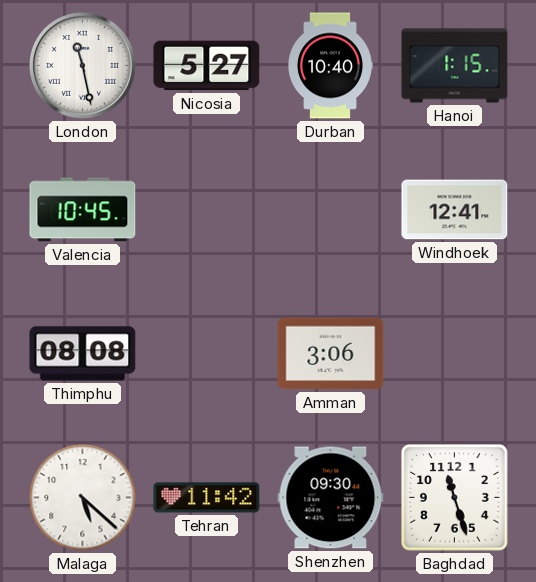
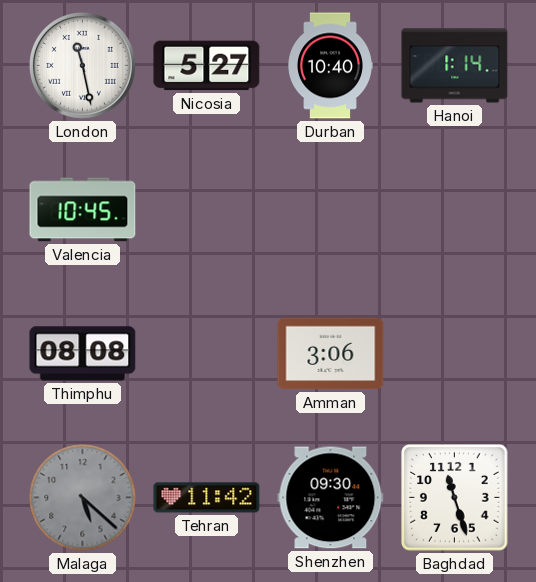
Hanoi: 1:15 -> 1:14
Windhoek: 12:41 -> none
Malaga dial: white -> grey
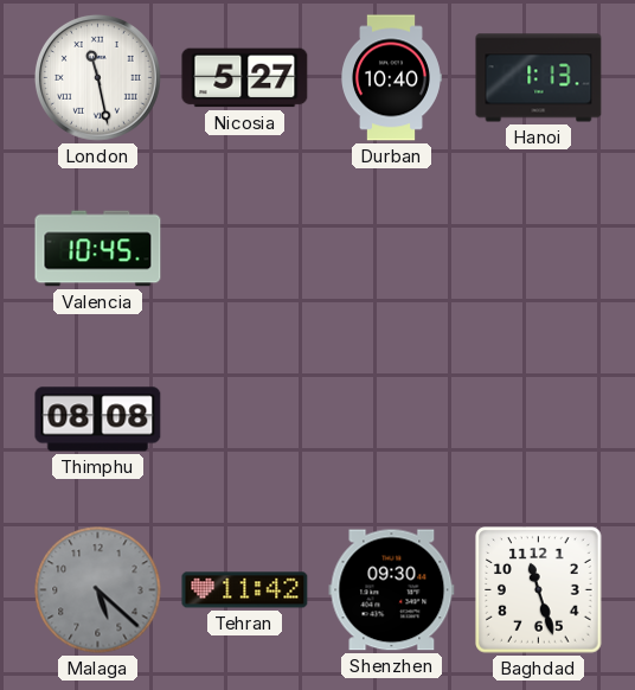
Hanoi: 1:14 -> 1:13
Amman: 3:06 -> none
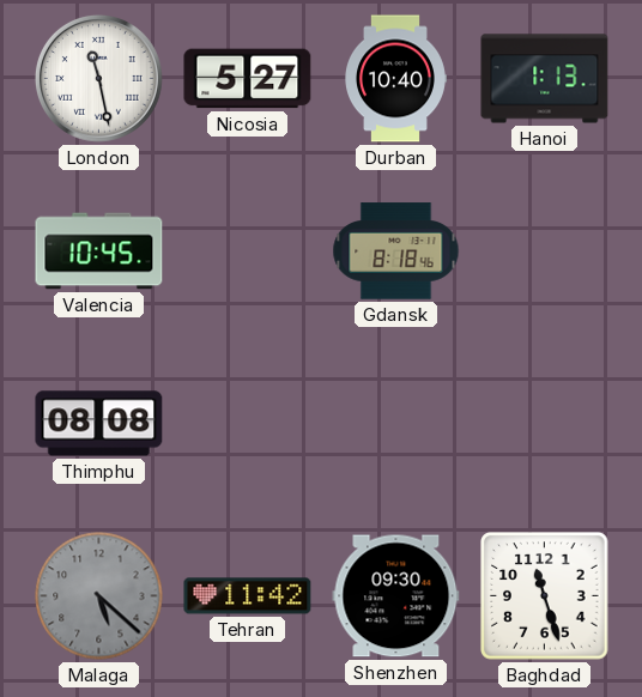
Gdansk: none -> 8:18
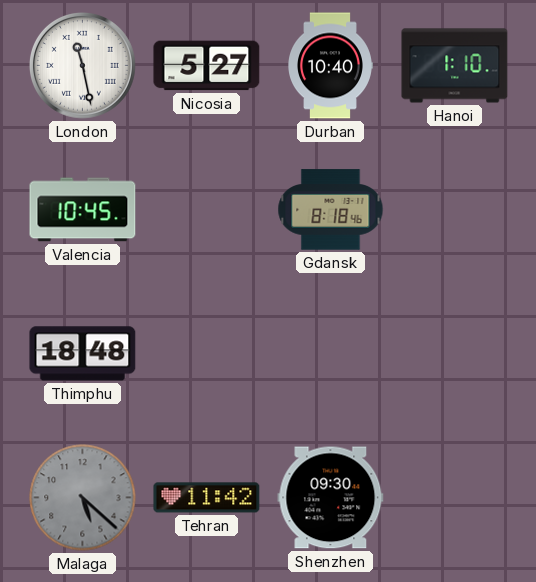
Hanoi: 1:13 -> 1:10
Thimphu: 08:08 -> 18:48
Baghdad: 11:27 -> none
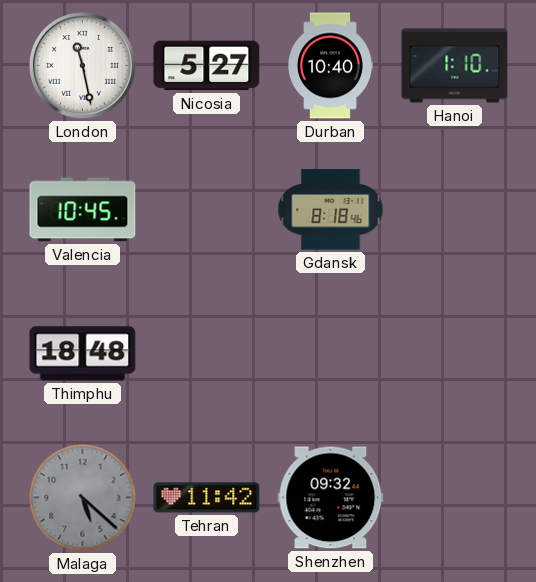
Shenzhen: 09:30 -> 09:32
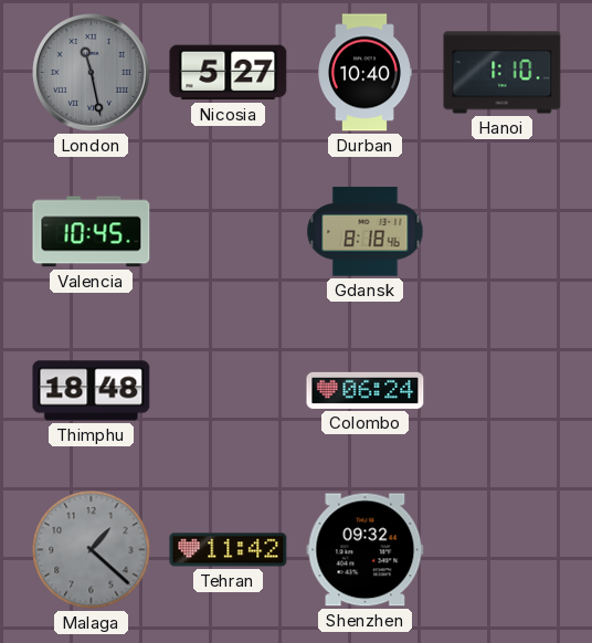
London dial: white -> grey
Colombo: none -> 06:24
Malaga: 5:22 -> 1:22
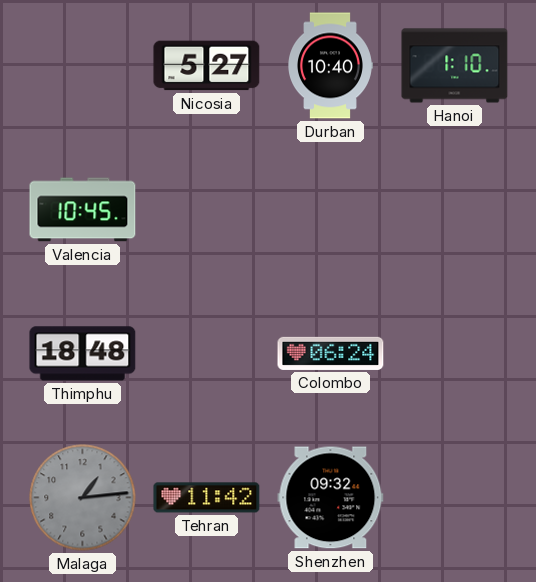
London: 11:28 -> none
Gdansk: 8:18 -> none
Malaga: 1:22 -> 1:14
